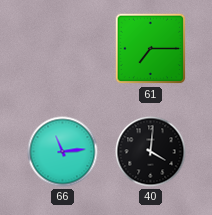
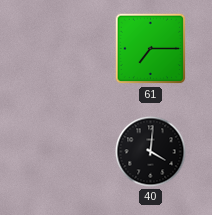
66: 11:14 -> none
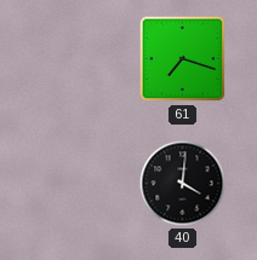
61: 7:15 -> 7:18
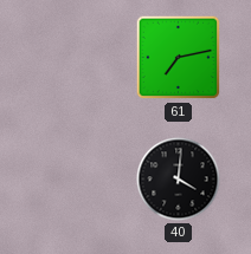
61: 7:18 -> 7:13
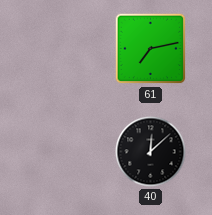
40: 4:01 -> 12:08
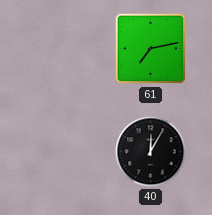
40: 12:08 -> 12:05
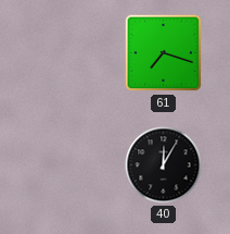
61: 7:13 -> 7:18
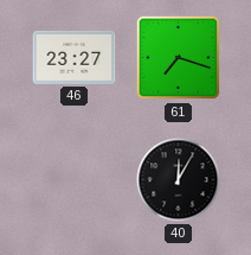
46: none -> 23:27
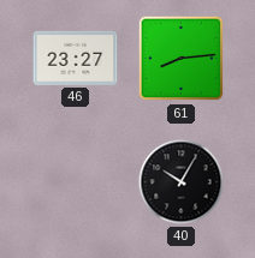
61: 7:18 -> 8:14
40: 12:05 -> 10:05
